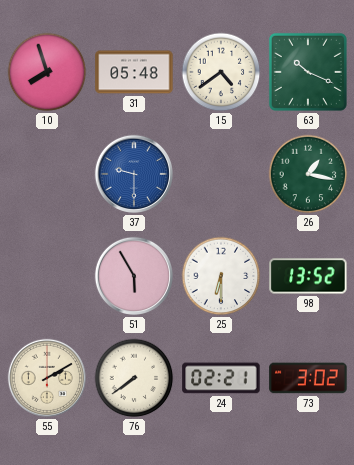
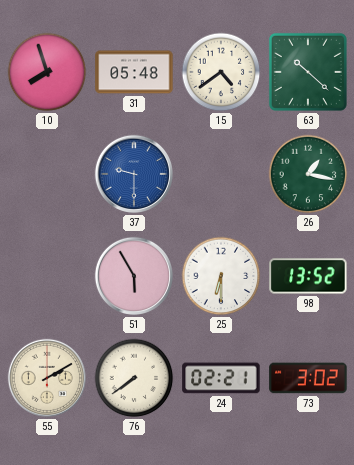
63: 10:19 -> 10:22
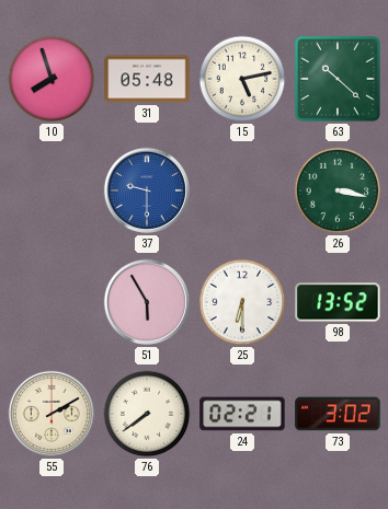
15: 4:39 -> 5:13
26: 1:17 -> 3:17
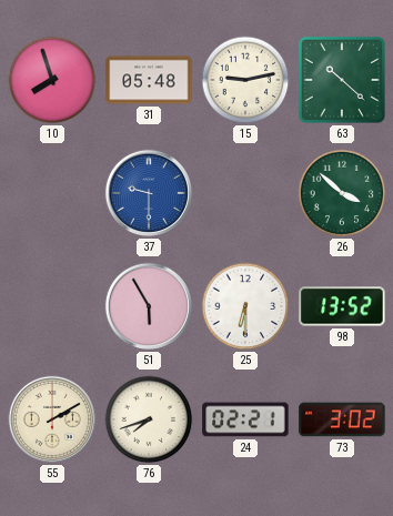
15: 5:13 -> 9:13
26: 3:17 -> 3:52
76: 7:39 -> 7:42
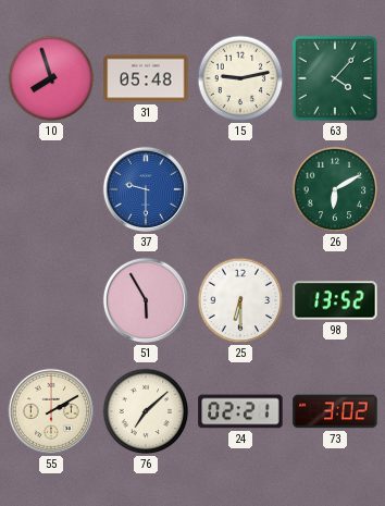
63: 10:22 -> 4:07
26: 3:52 -> 6:10
76: 7:42 -> 7:08
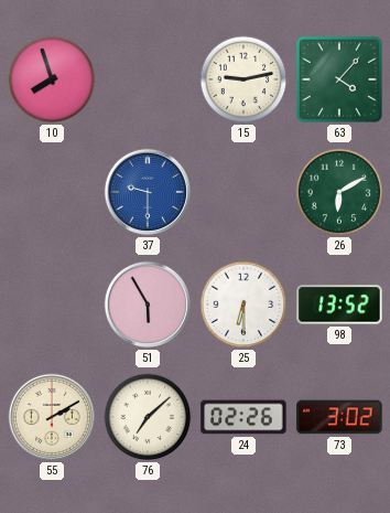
31: 05:48 -> none
24: 02:21 -> 02:26
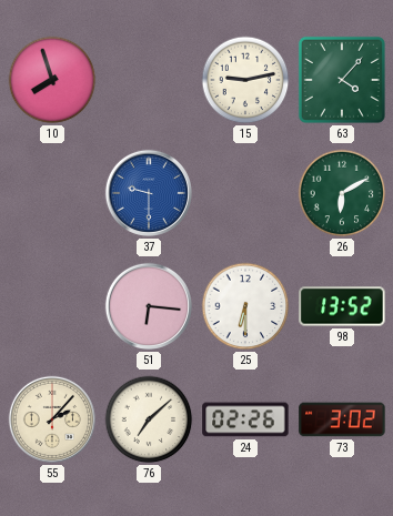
51: 5:55 -> 6:16
55: 2:10 -> 2:07
